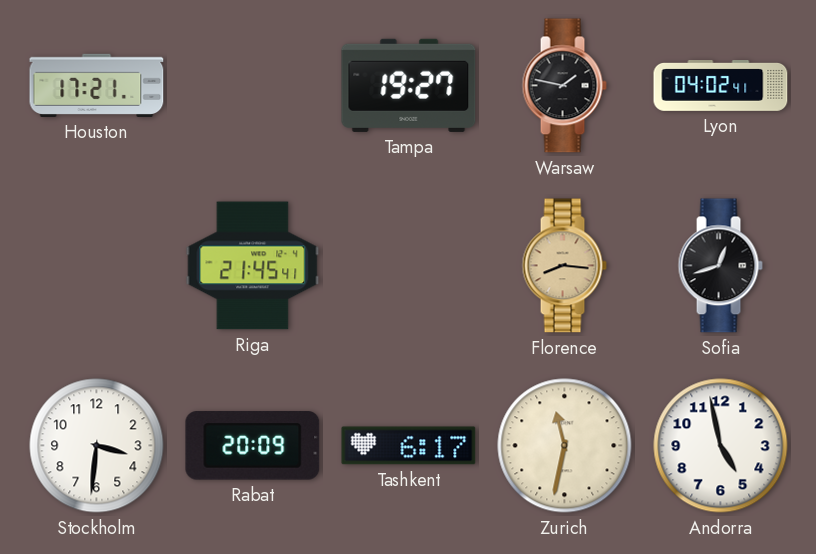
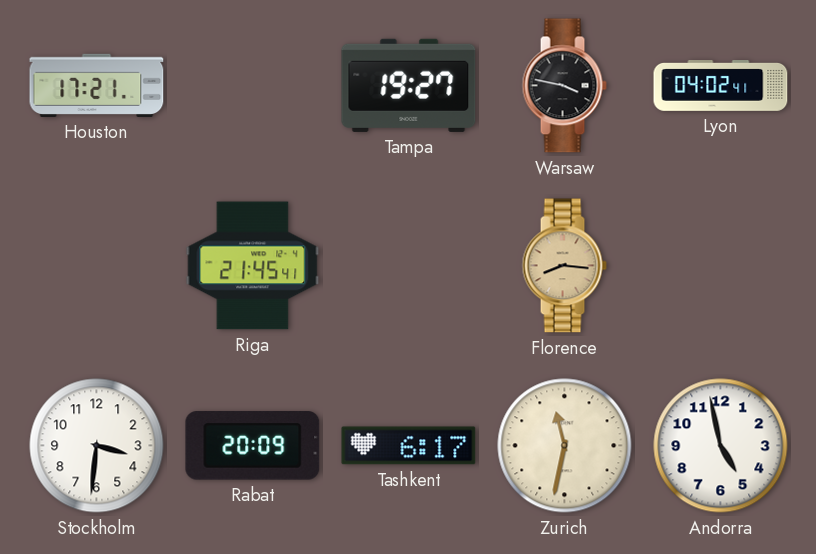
Warsaw: 1:47 -> 3:47
Sofia: 12:42 -> none
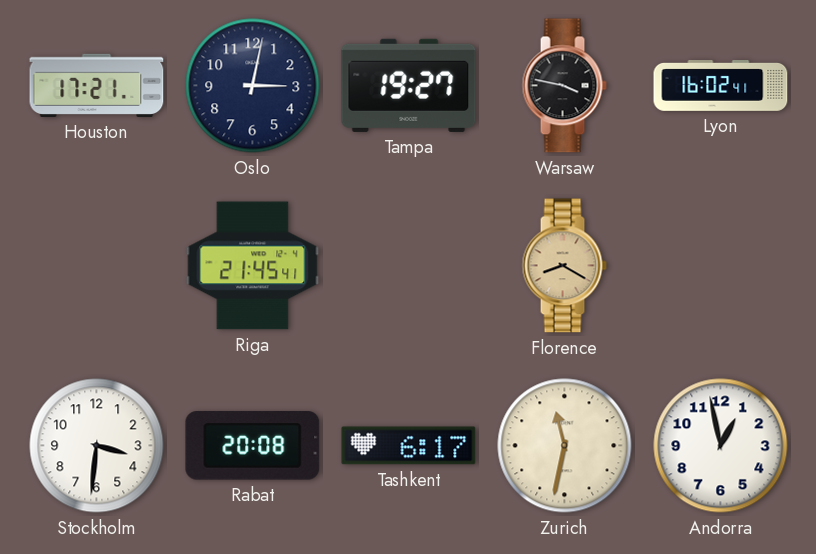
Oslo: none -> 3:02
Lyon: 04:02 -> 16:02
Florence: 8:16 -> 8:20
Rabat: 20:09 -> 20:08
Andorra: 4:58 -> 12:58
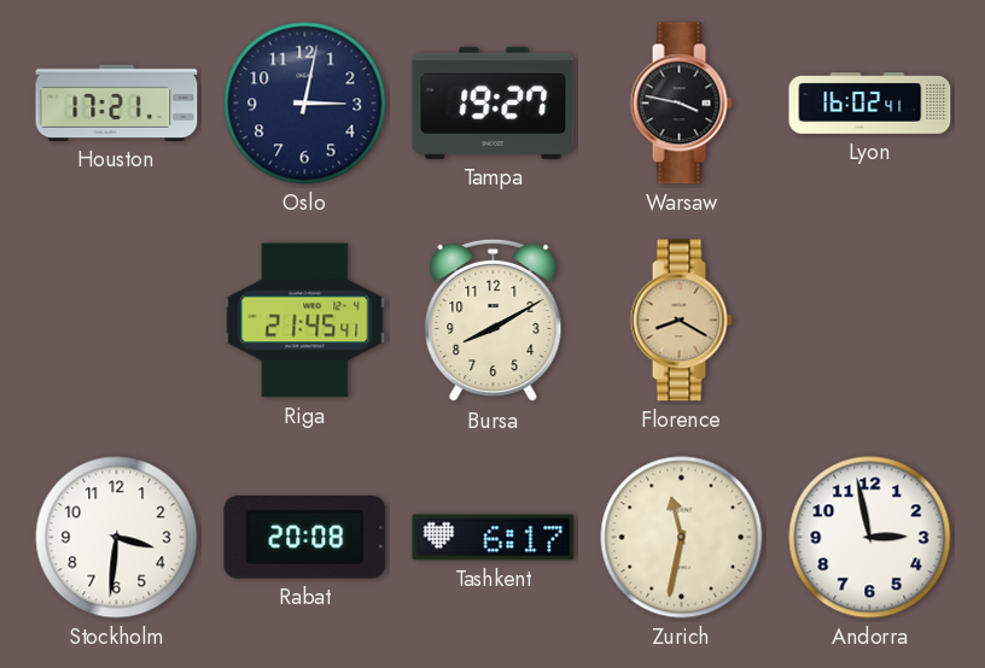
Bursa: none -> 8:10
Andorra: 12:58 -> 2:58
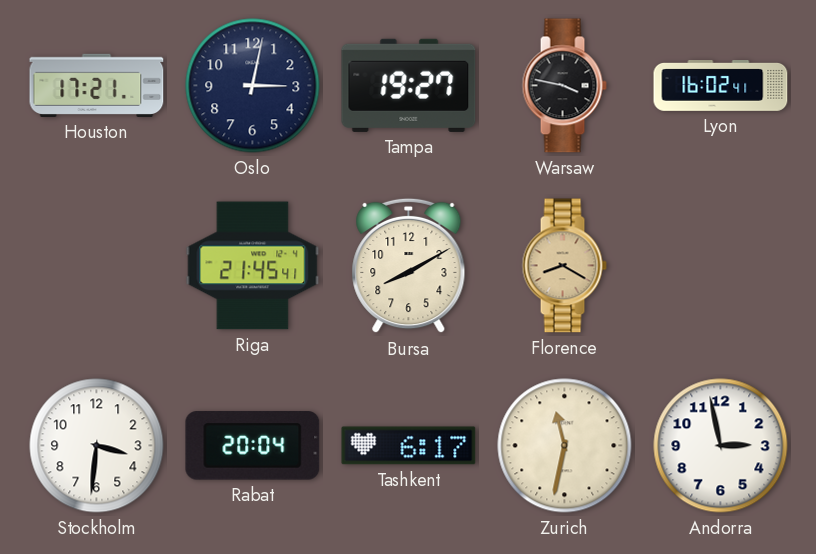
Rabat: 20:08 -> 20:04
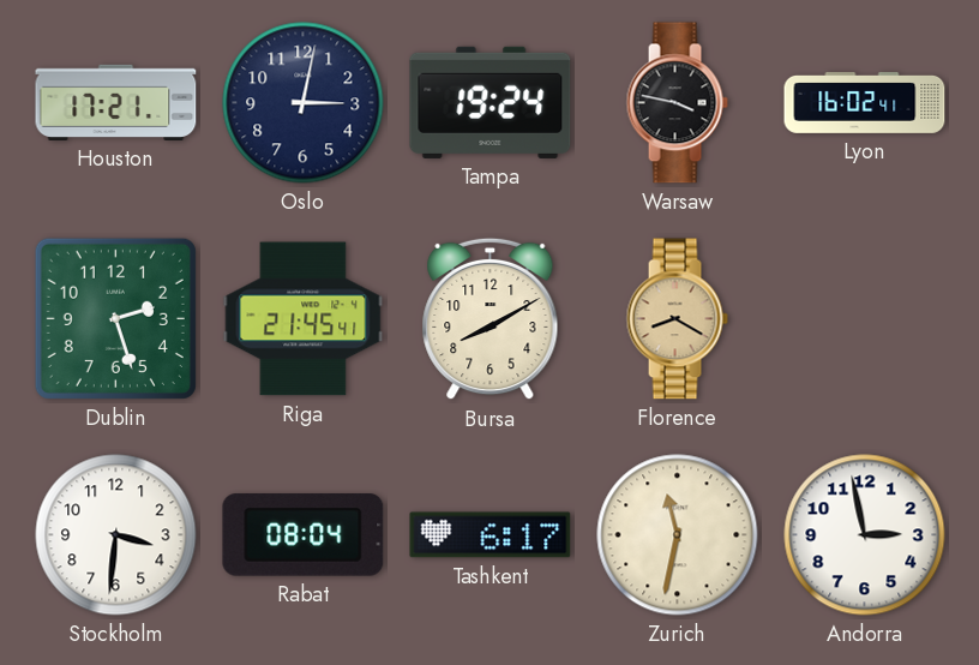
Tampa: 19:27 -> 19:24
Dublin: none -> 2:27
Rabat: 20:04 -> 08:04
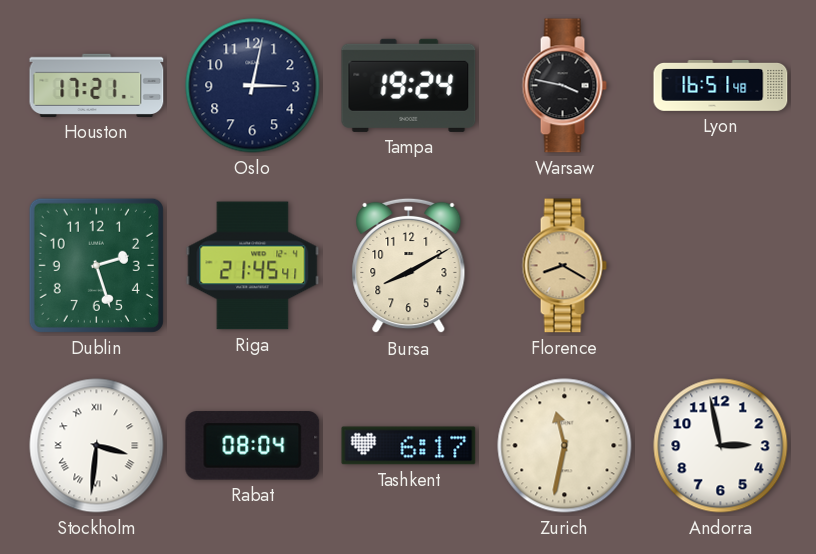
Lyon: 16:02 -> 16:51
Stockholm numerals: Arabic -> Roman
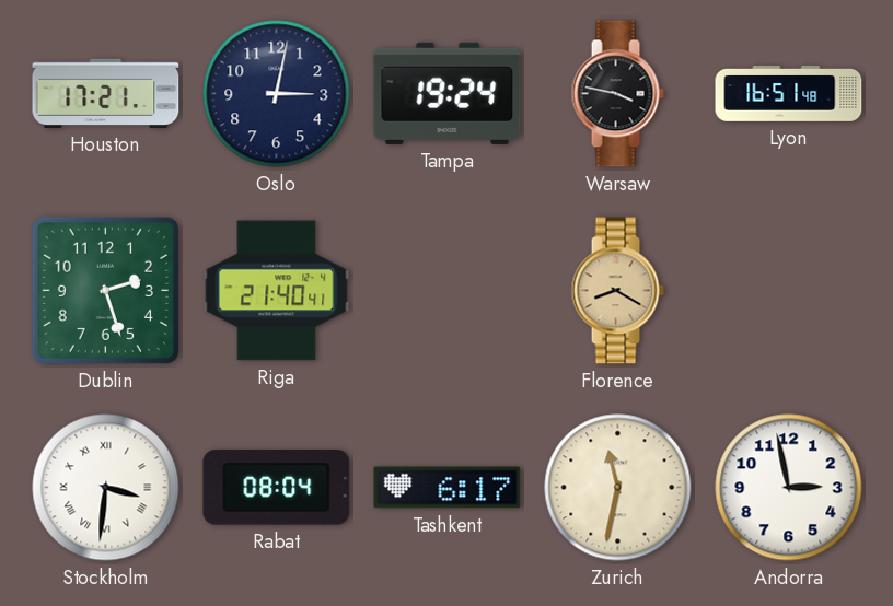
Riga: 21:45 -> 21:40
Bursa: 8:10 -> none
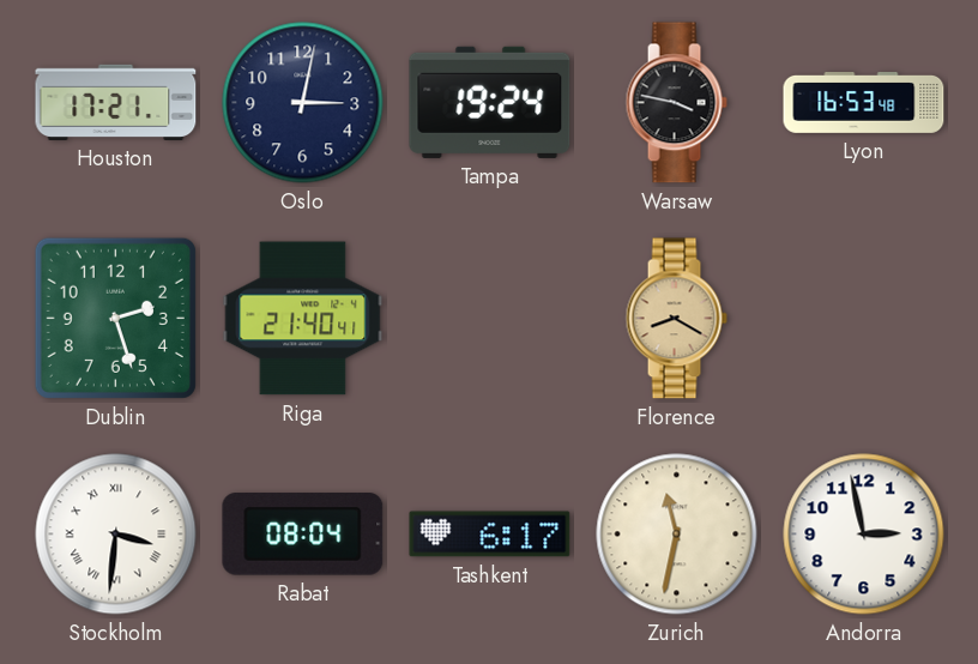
Lyon: 16:51 -> 16:53
